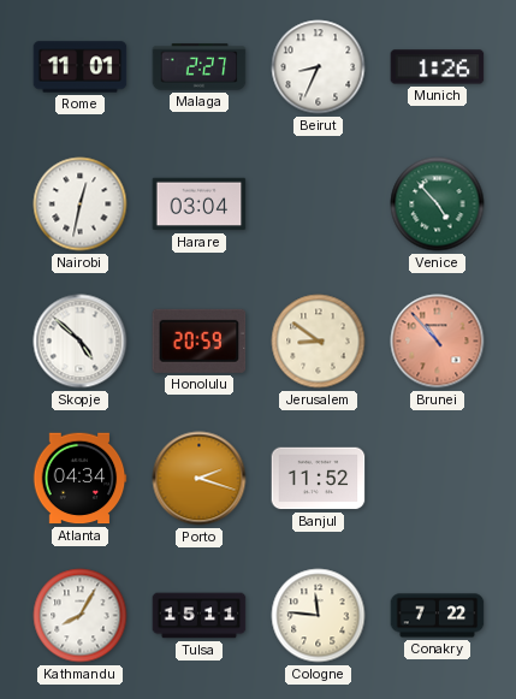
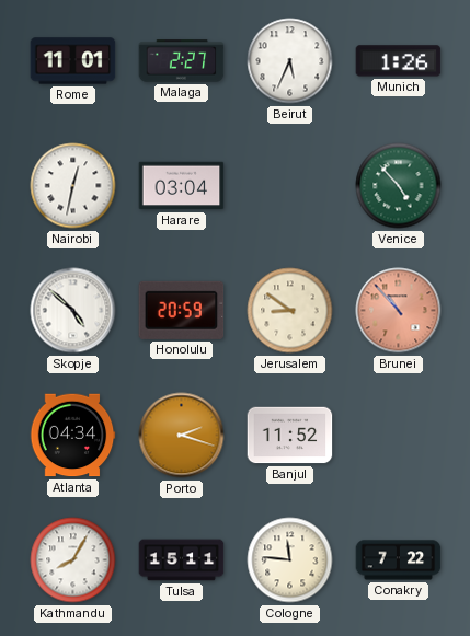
Beirut: 8:34 -> 5:34
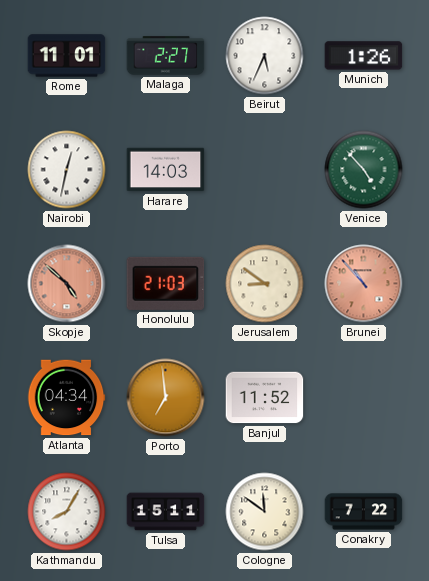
Harare: 03:04 -> 14:03
Skopje dial: white -> salmon
Honolulu: 20:59 -> 21:03
Porto: 2:18 -> 6:59
Cologne: 11:46 -> 11:51
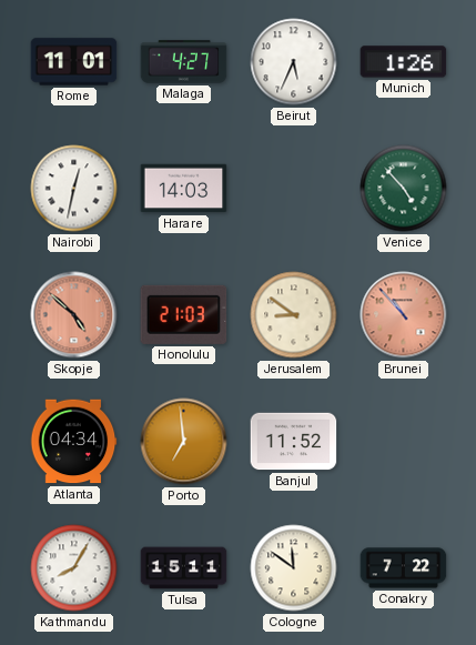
Malaga: 2:27 -> 4:27
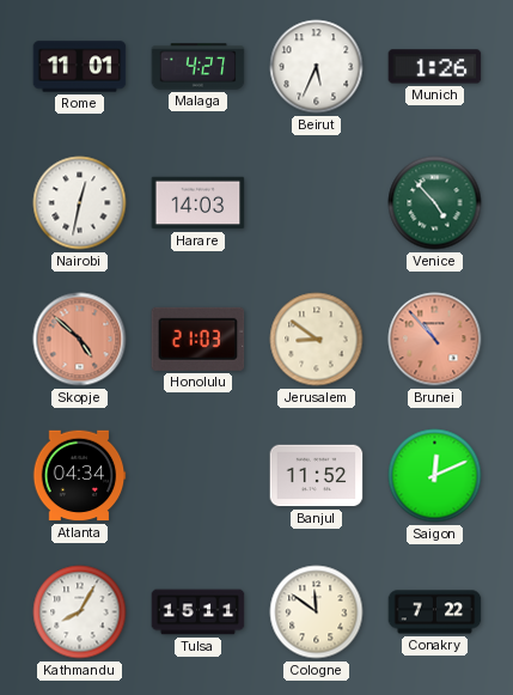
Porto: 6:59 -> none
Saigon: none -> 12:11
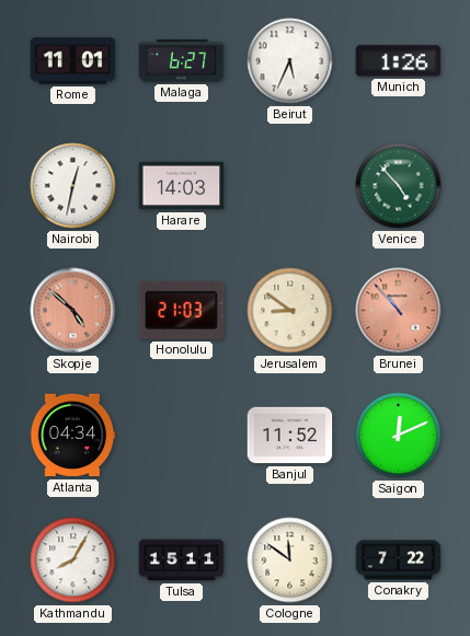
Malaga: 4:27 -> 6:27
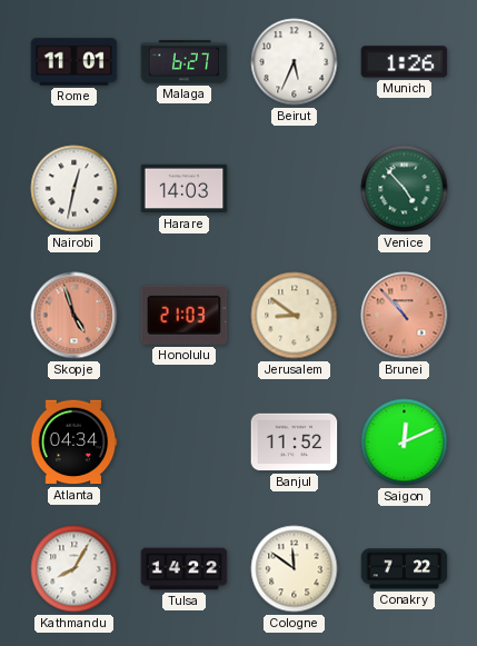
Skopje: 4:52 -> 4:57
Tulsa: 15:11 -> 14:22
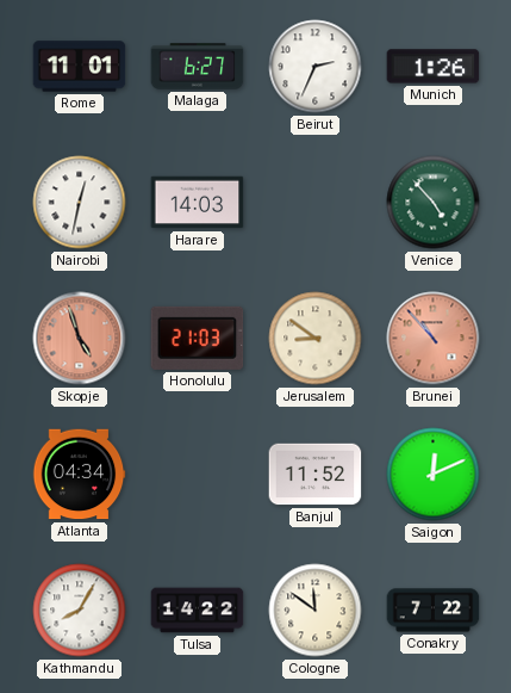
Beirut: 5:34 -> 2:34
